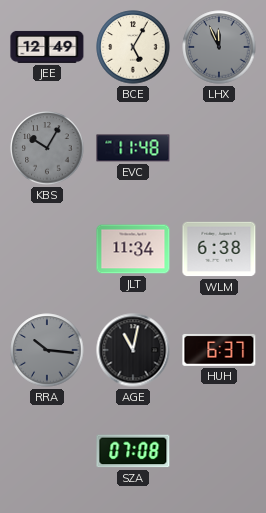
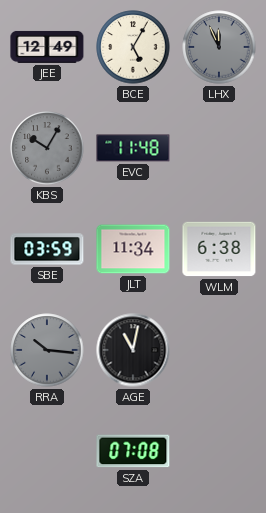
SBE: none -> 03:59
HUH: 6:37 -> none
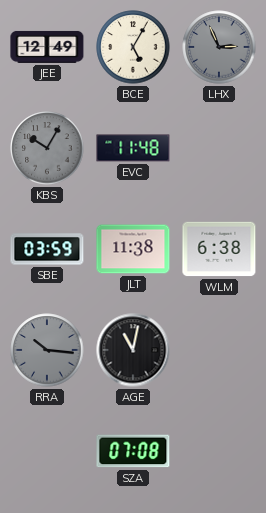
LHX: 11:56 -> 2:56
JLT: 11:34 -> 11:38
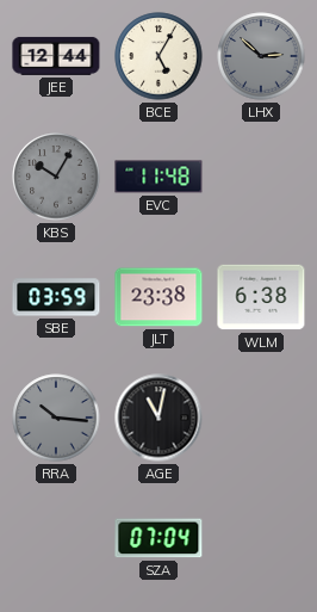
JEE: 12:49 -> 12:44
LHX: 2:56 -> 2:52
JLT: 11:38 -> 23:38
SZA: 07:08 -> 07:04
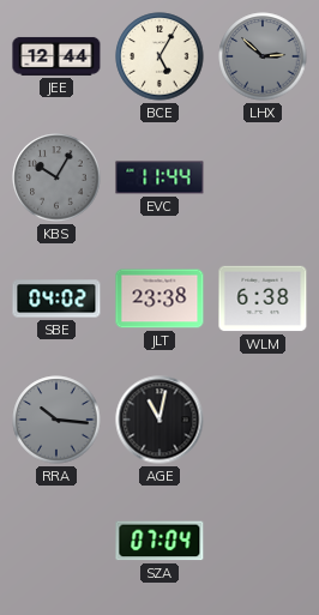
EVC: 11:48 -> 11:44
SBE: 03:59 -> 04:02
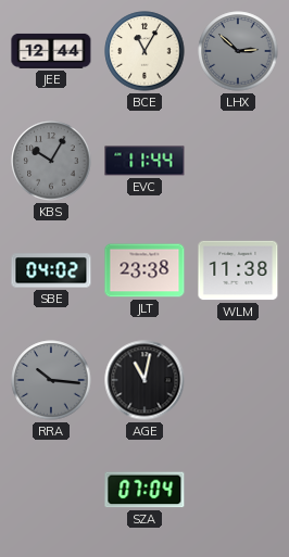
BCE: 5:05 -> 11:05
WLM: 6:38 -> 11:38
